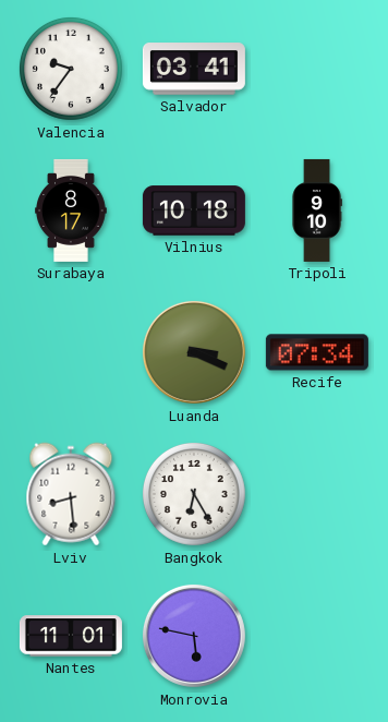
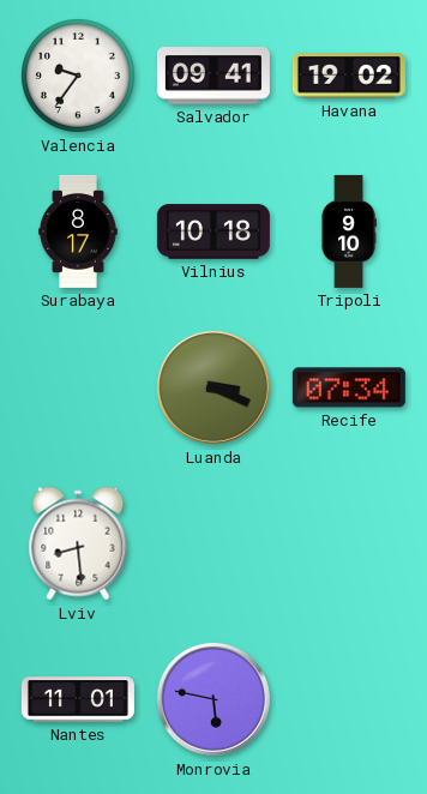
Salvador: 03:41 -> 09:41
Havana: none -> 19:02
Bangkok: 6:25 -> none
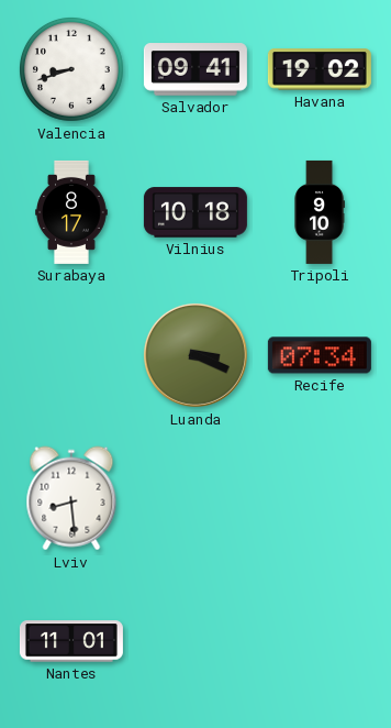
Valencia: 9:36 -> 8:42
Monrovia: 5:47 -> none
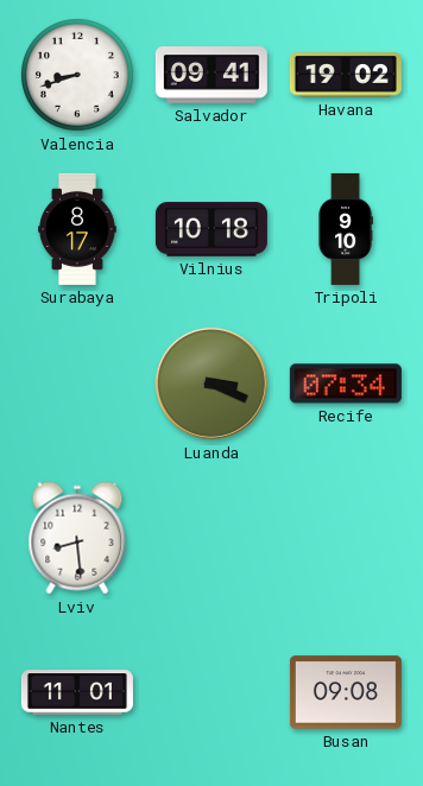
Busan: none -> 09:08
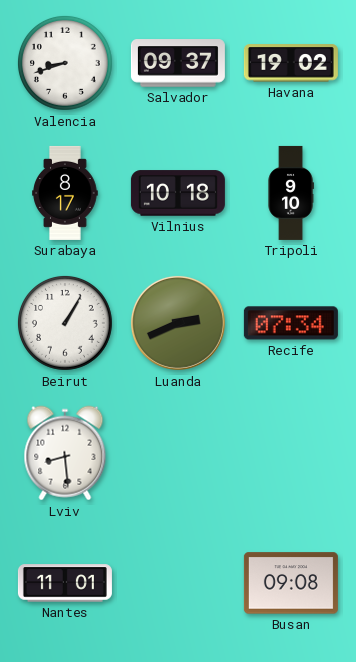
Salvador: 09:41 -> 09:37
Beirut: none -> 1:05
Luanda: 3:19 -> 2:41
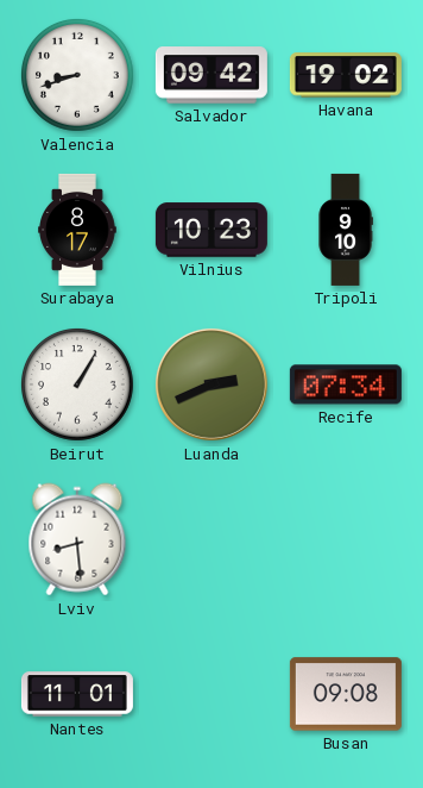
Salvador: 09:37 -> 09:42
Vilnius: 10:18 -> 10:23
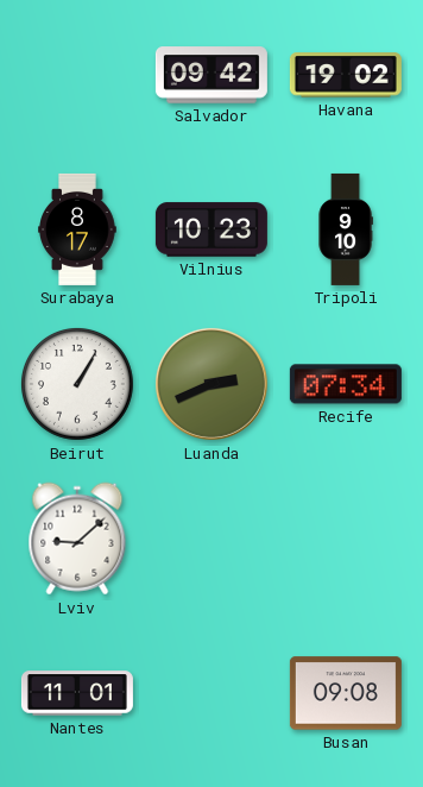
Valencia: 8:42 -> none
Lviv: 8:29 -> 9:08
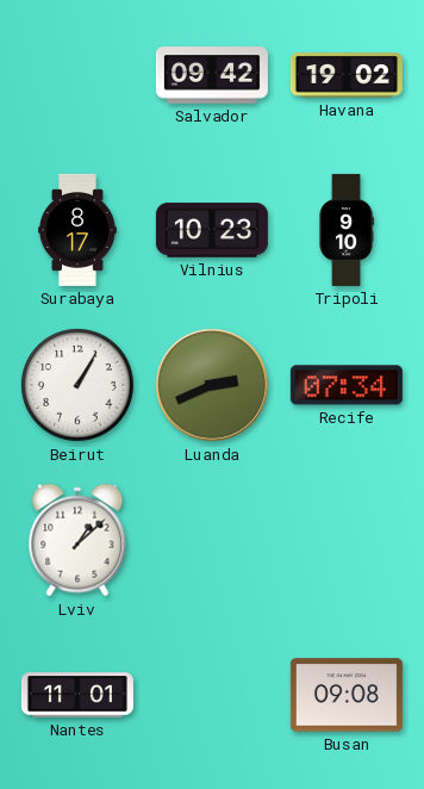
Lviv: 9:08 -> 1:08
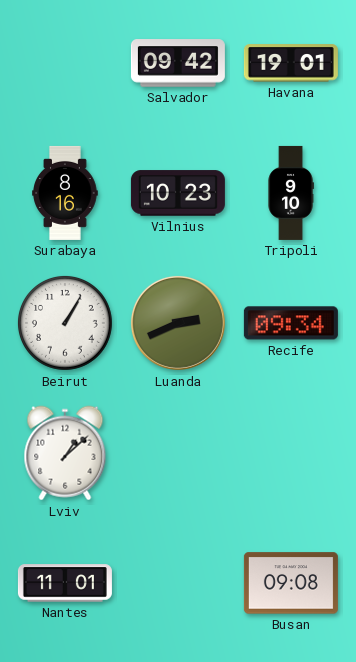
Havana: 19:02 -> 19:01
Surabaya: 8:17 -> 8:16
Recife: 07:34 -> 09:34
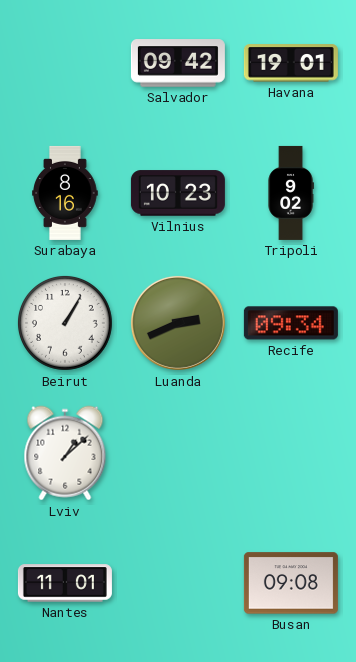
Tripoli: 9:10 -> 9:02
